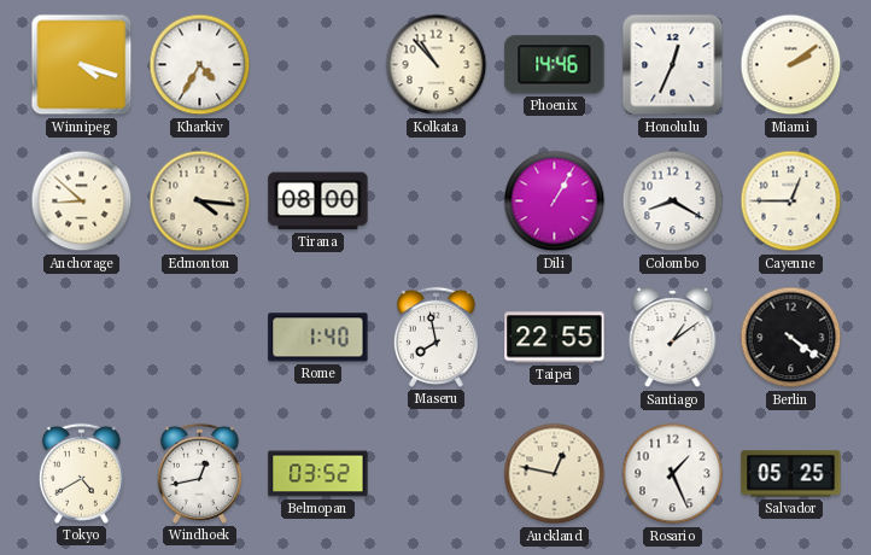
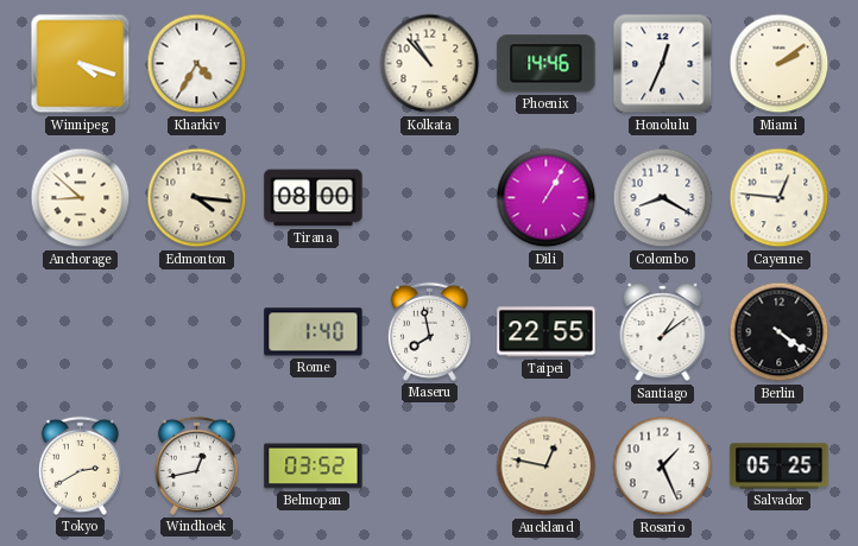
Cayenne: 12:45 -> 12:46
Tokyo: 4:40 -> 2:40
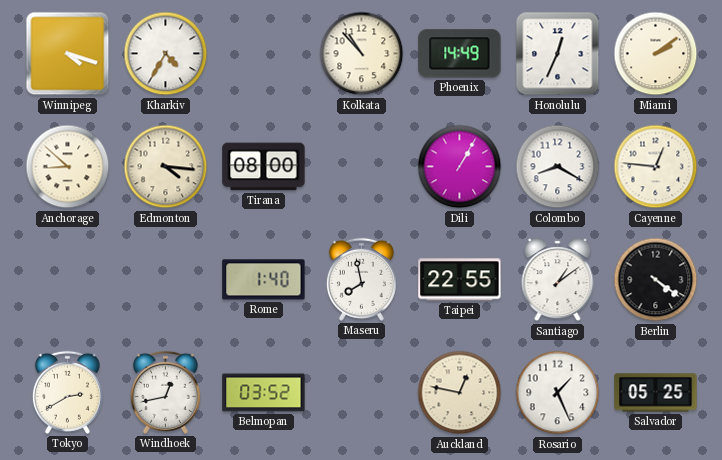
Phoenix: 14:46 -> 14:49
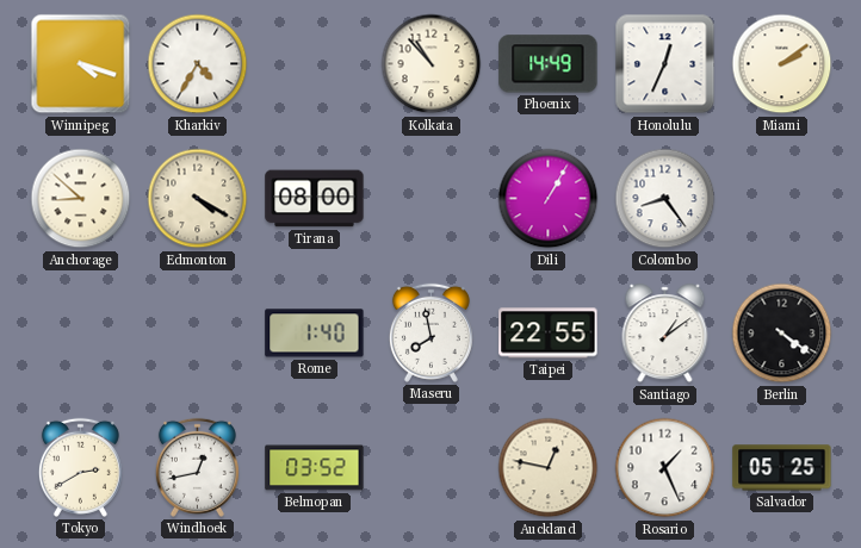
Edmonton: 4:16 -> 4:20
Colombo: 8:20 -> 8:24
Cayenne: 12:46 -> none
